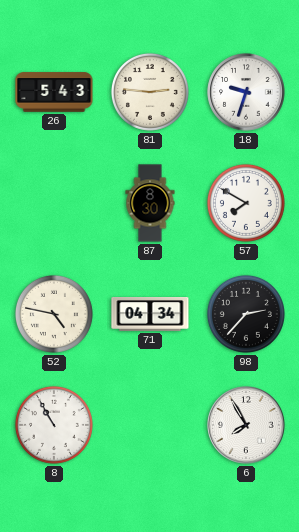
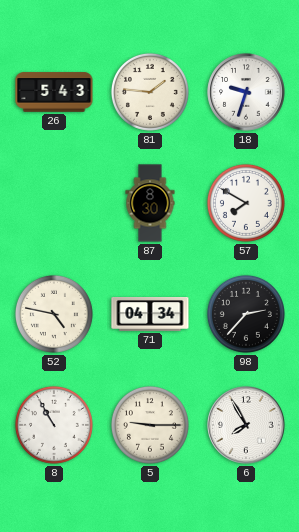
81: 2:46 -> 1:46
5: none -> 9:15
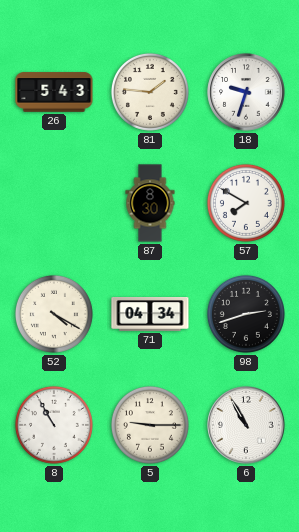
52: 4:47 -> 4:20
98: 2:37 -> 2:42
6: 7:55 -> 10:55
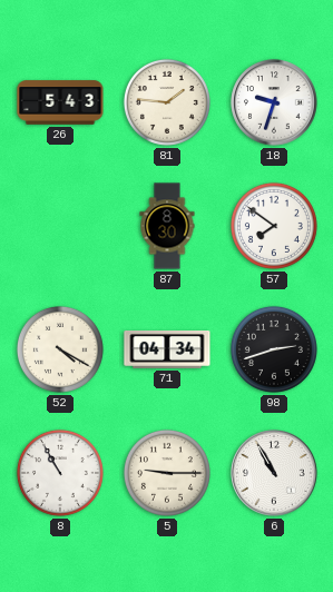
57: 7:50 -> 7:51
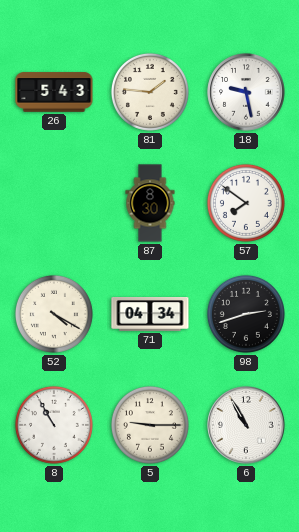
18: 9:33 -> 9:28
